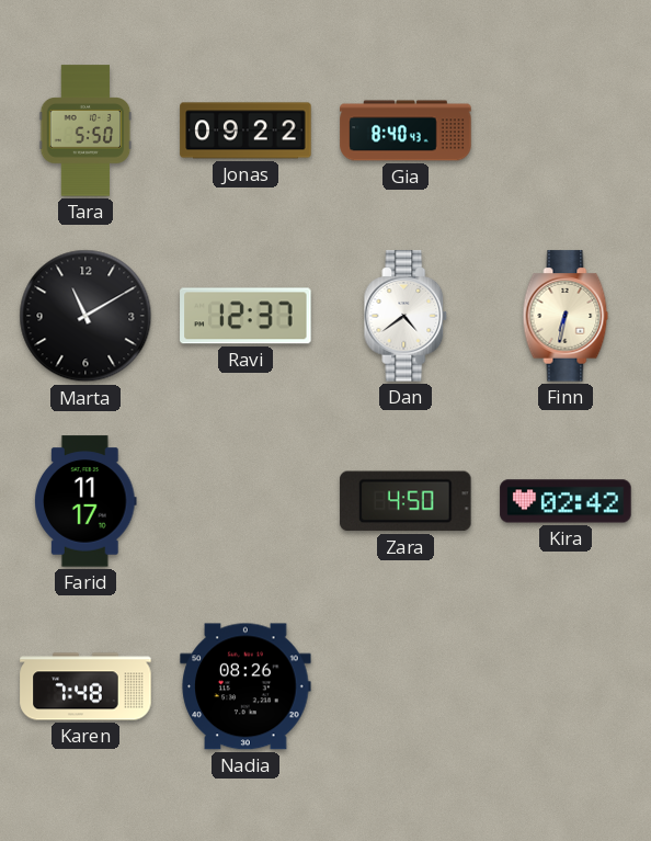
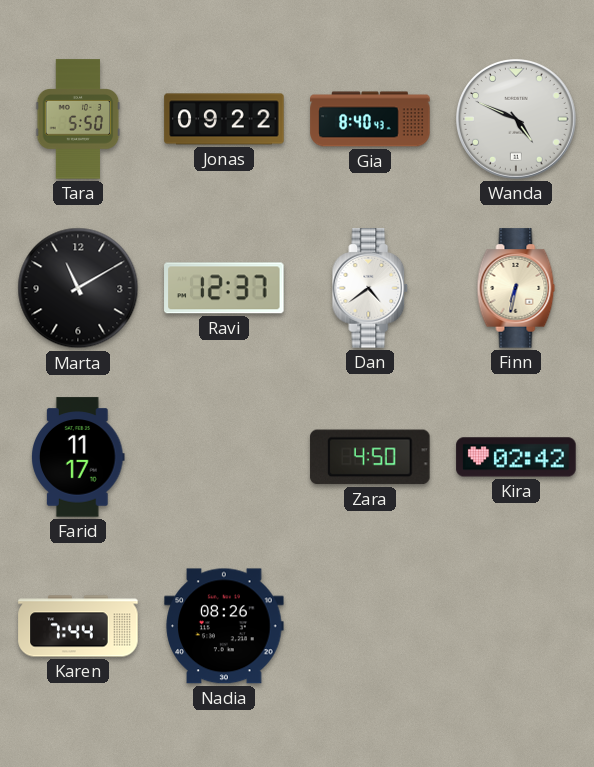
Wanda: none -> 4:49
Karen: 7:48 -> 7:44
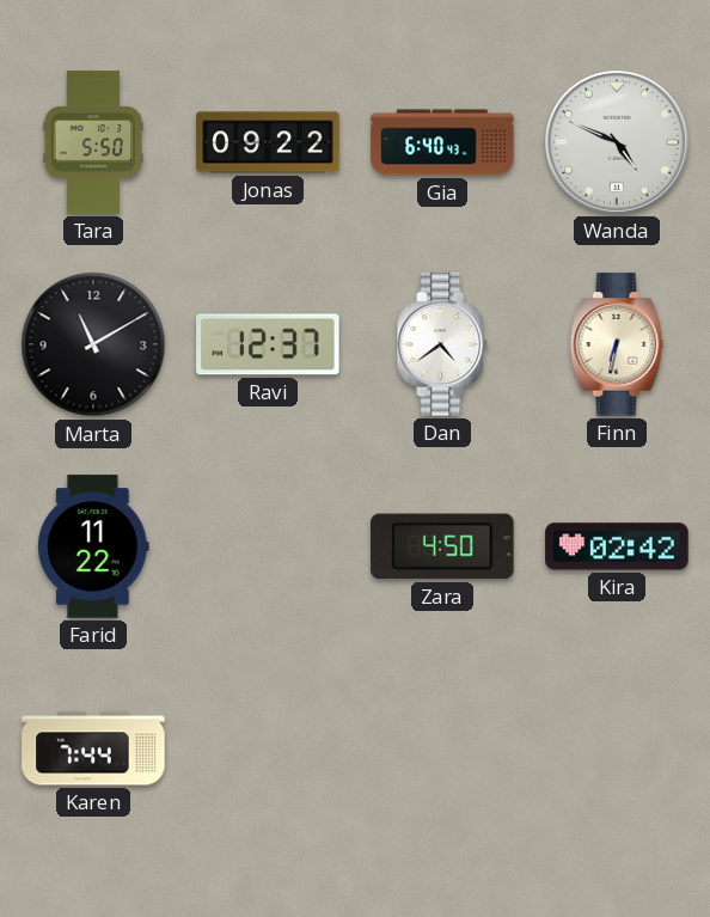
Gia: 8:40 -> 6:40
Farid: 11:17 -> 11:22
Nadia: 08:26 -> none
